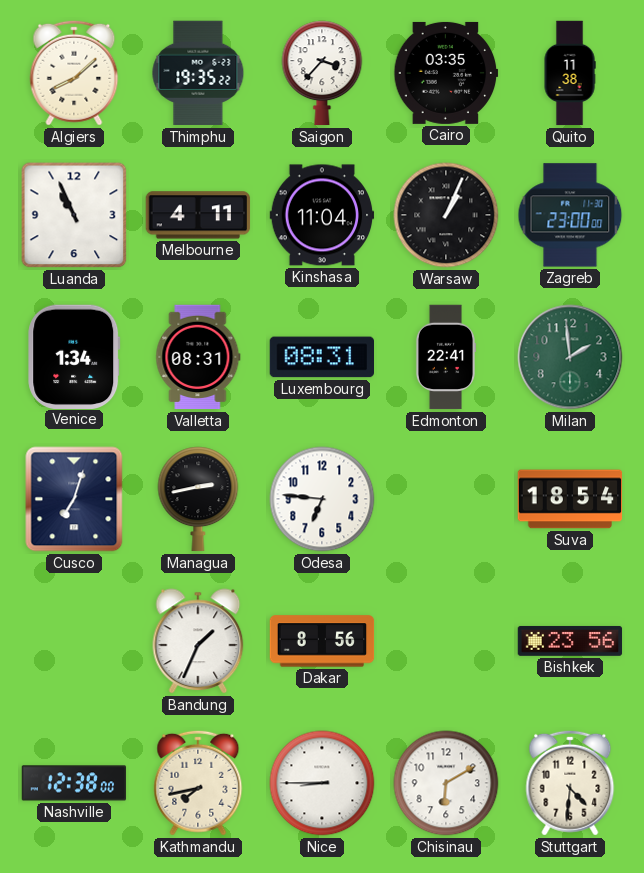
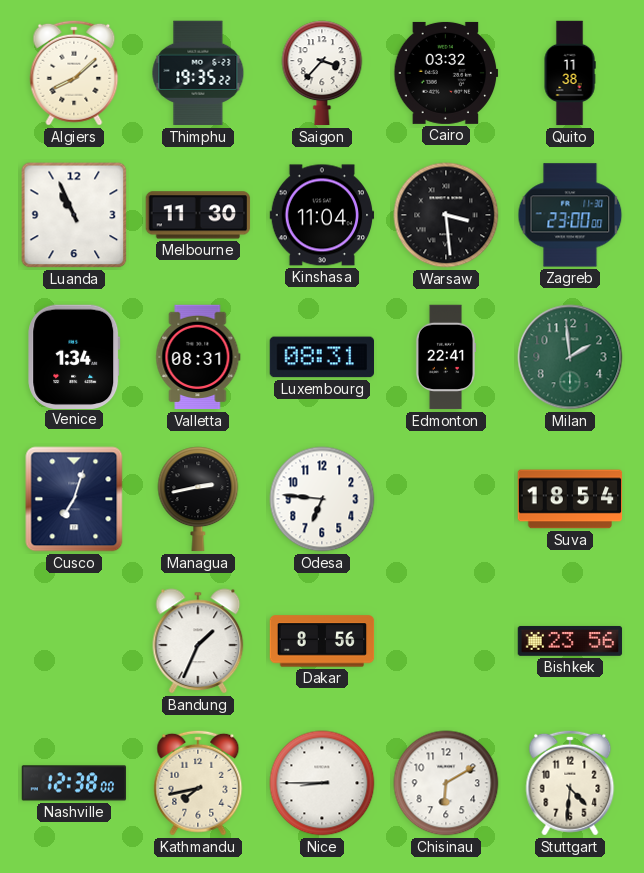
Cairo: 03:35 -> 03:32
Melbourne: 4:11 -> 11:30
Warsaw: 1:04 -> 3:29
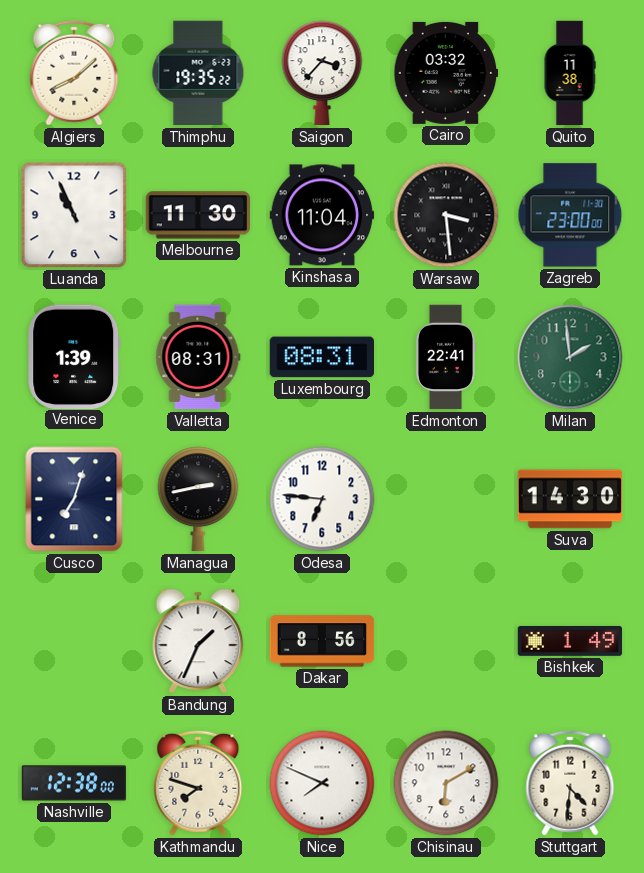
Venice: 1:34 -> 1:39
Suva: 18:54 -> 14:30
Bishkek: 23:56 -> 1:49
Kathmandu: 7:43 -> 7:48
Nice: 8:45 -> 7:49
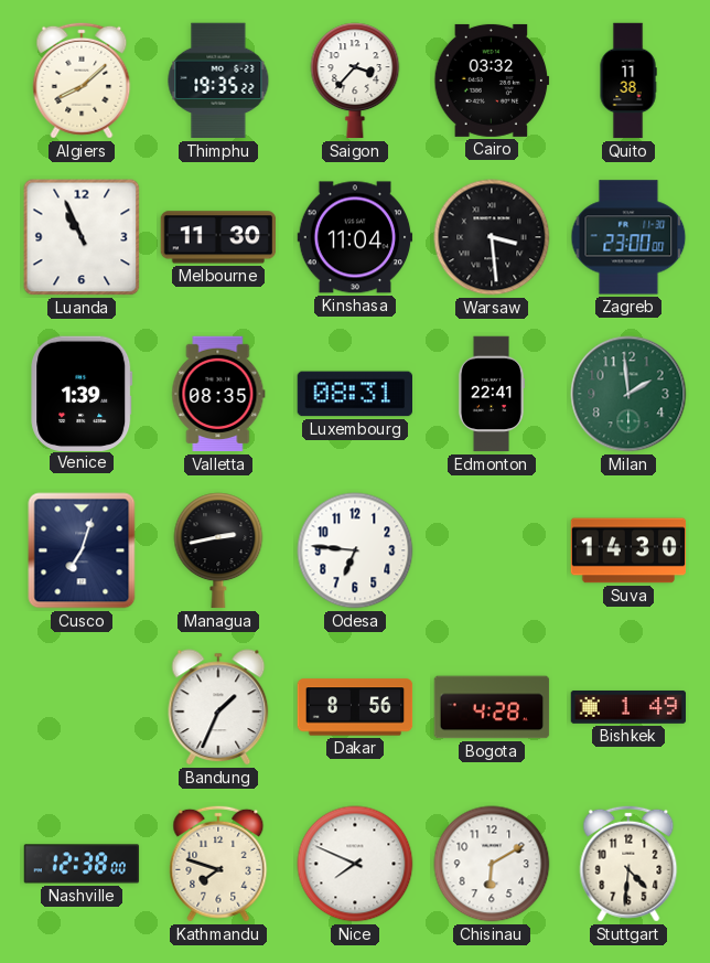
Valletta: 08:31 -> 08:35
Bogota: none -> 4:28
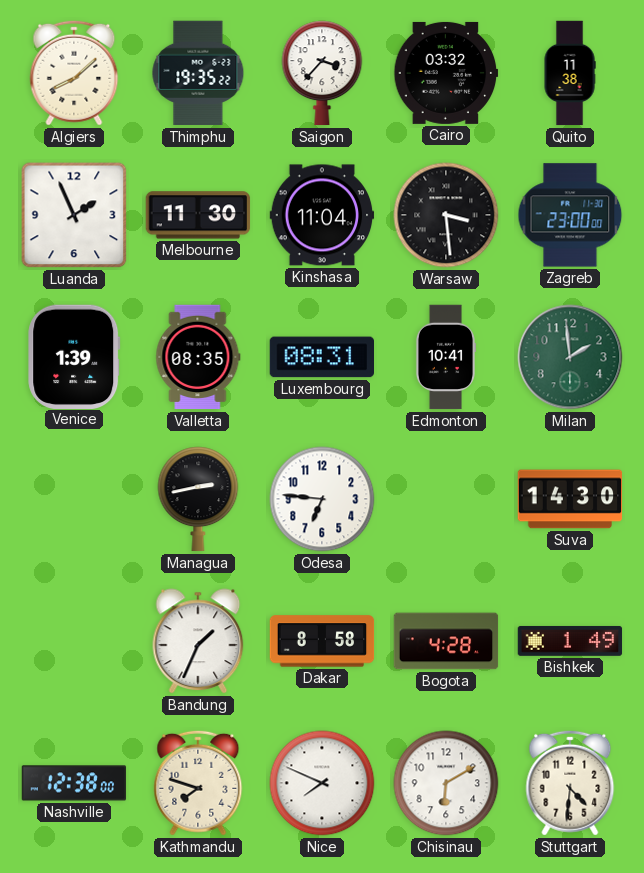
Luanda: 10:56 -> 1:56
Edmonton: 22:41 -> 10:41
Cusco: 7:03 -> none
Dakar: 8:56 -> 8:58
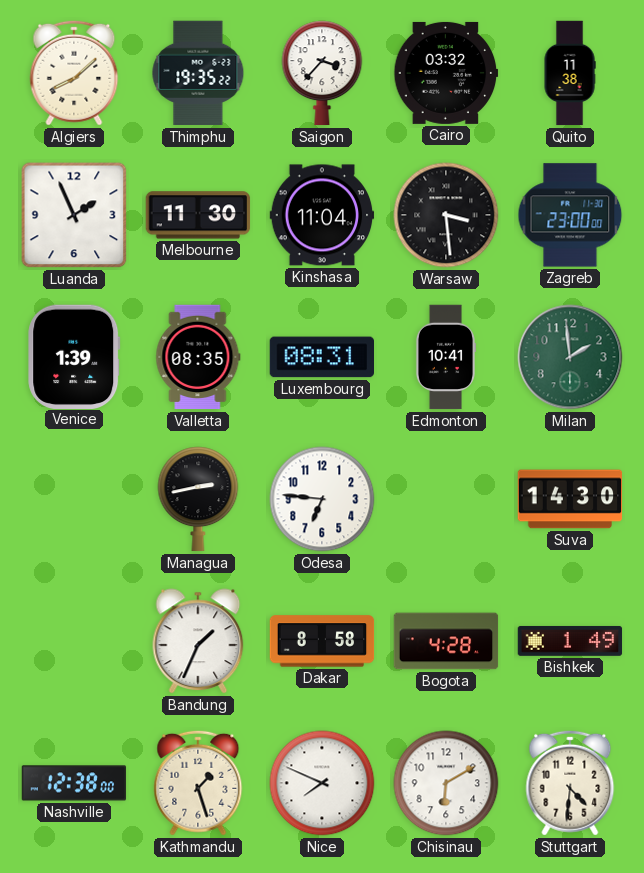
Kathmandu: 7:48 -> 1:27
